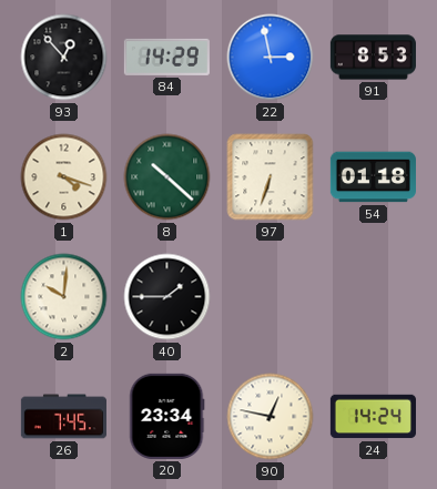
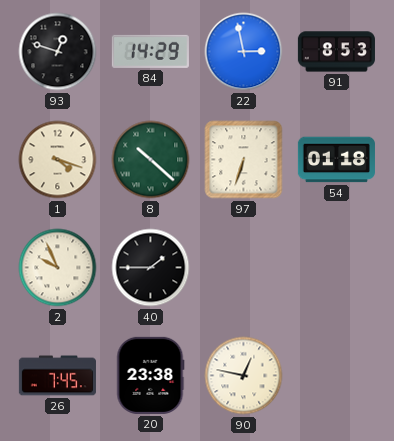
93: 12:53 -> 12:48
2: 10:01 -> 9:56
20: 23:34 -> 23:38
24: 14:24 -> none
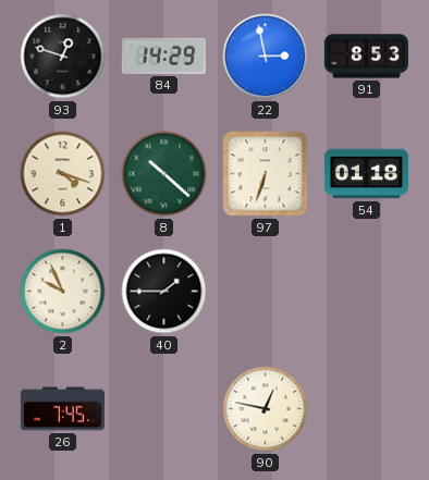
20: 23:38 -> none
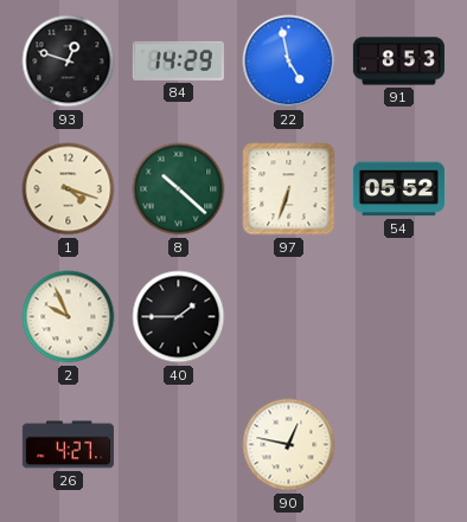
22: 2:58 -> 4:58
54: 01:18 -> 05:52
26: 7:45 -> 4:27
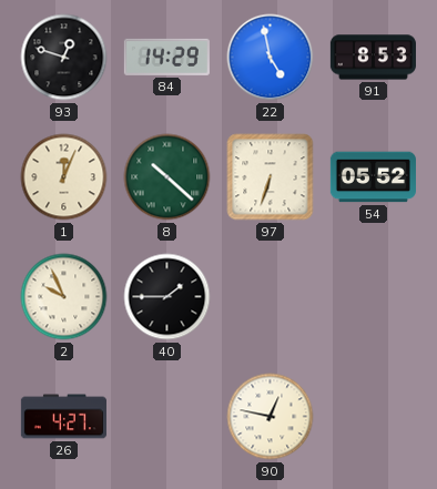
1: 4:18 -> 12:04
